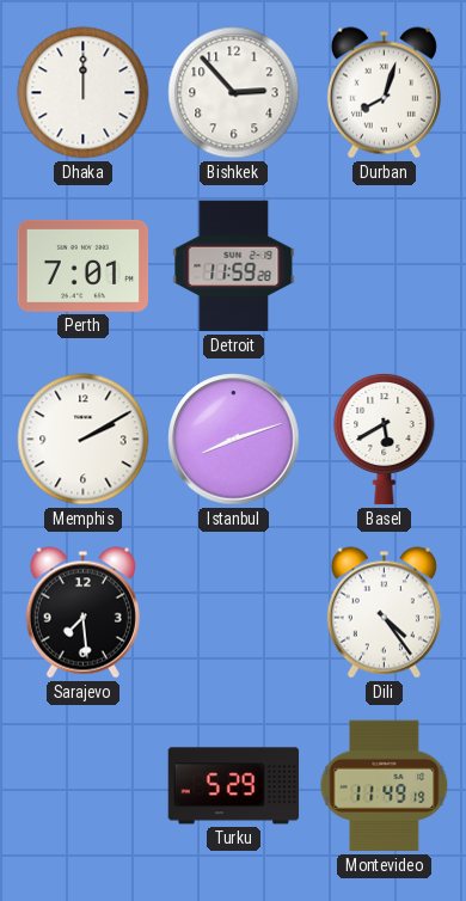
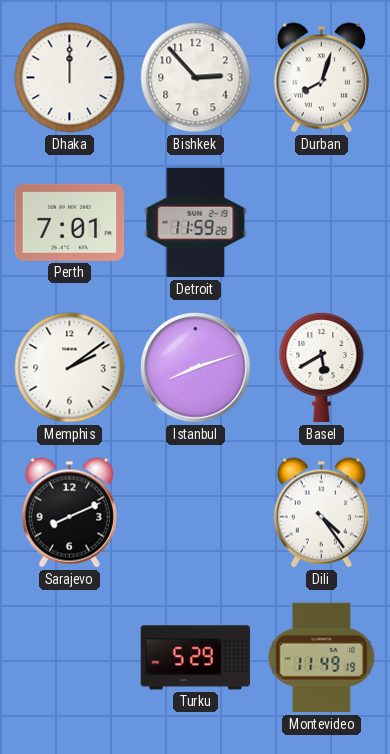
Memphis: 2:10 -> 2:09
Sarajevo: 7:29 -> 8:11
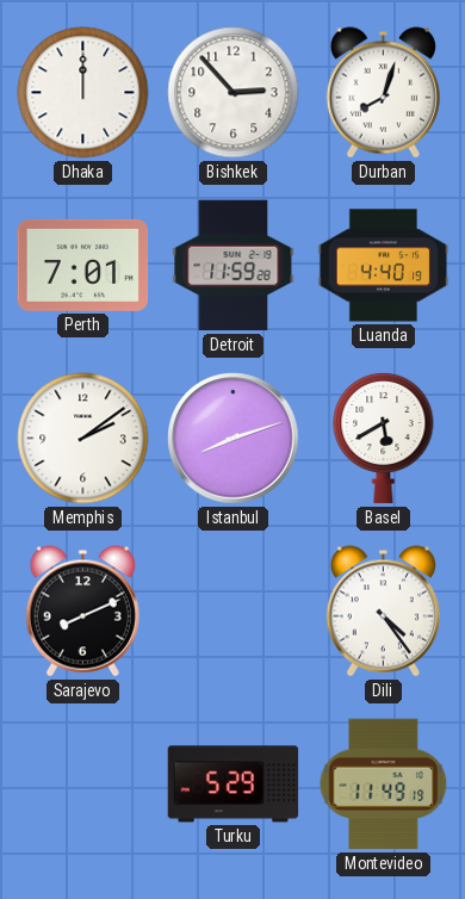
Luanda: none -> 4:40
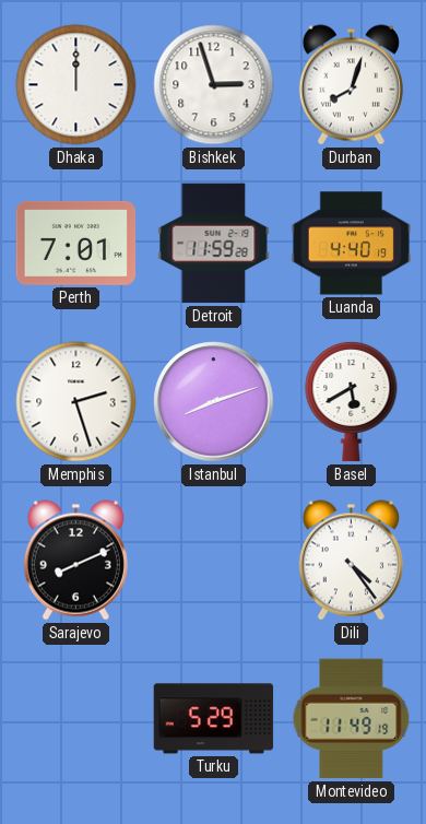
Bishkek: 2:53 -> 2:57
Memphis: 2:09 -> 2:27
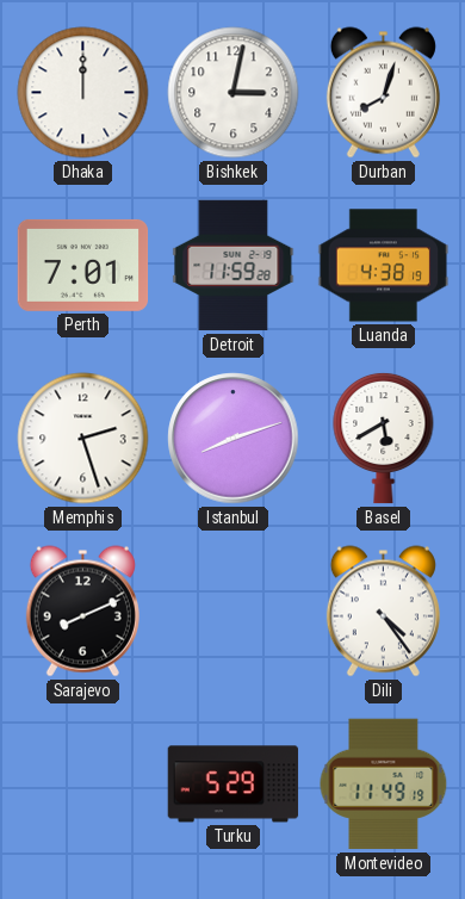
Bishkek: 2:57 -> 3:02
Luanda: 4:40 -> 4:38
